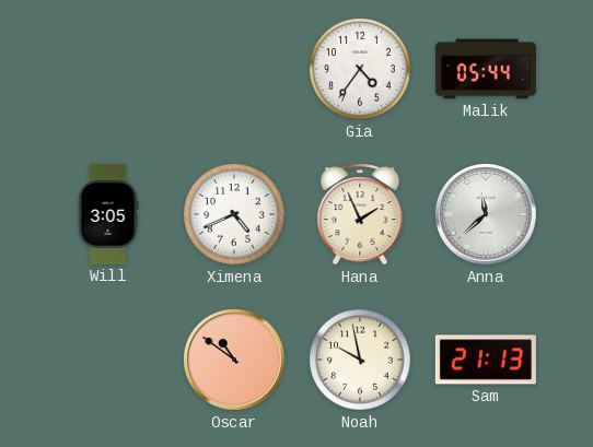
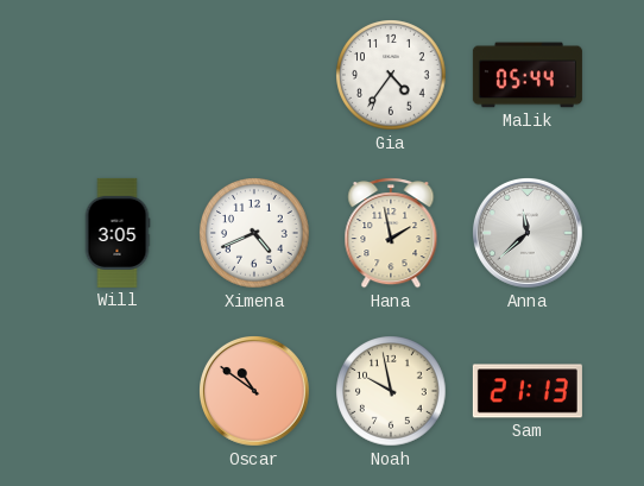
Hana: 1:56 -> 1:58
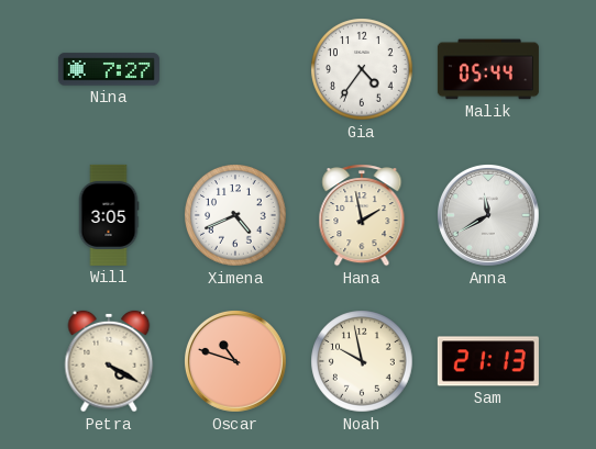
Nina: none -> 7:27
Anna: 11:38 -> 11:40
Petra: none -> 4:20
Oscar: 10:51 -> 10:48
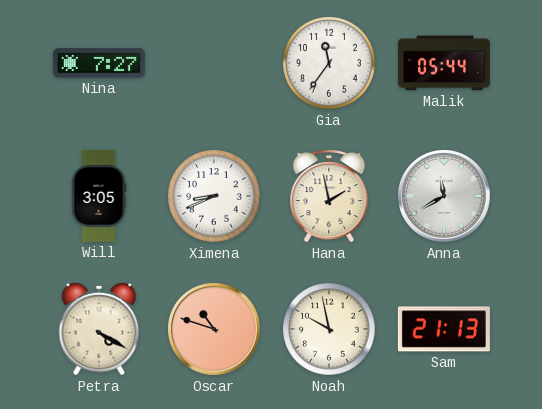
Gia: 4:36 -> 11:36
Ximena: 4:41 -> 8:41
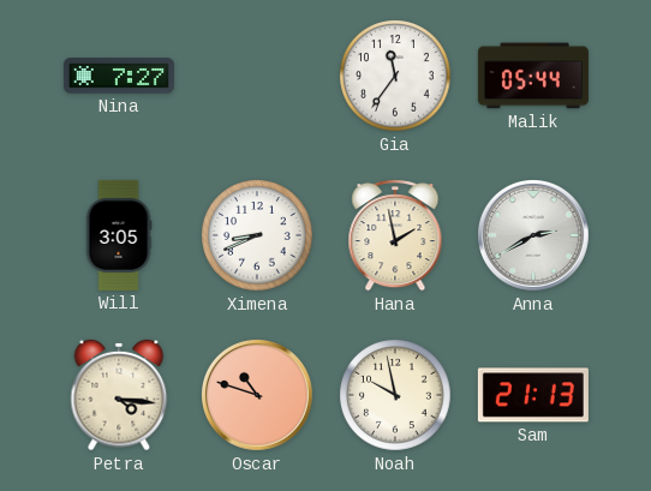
Anna: 11:40 -> 2:40
Petra: 4:20 -> 4:16
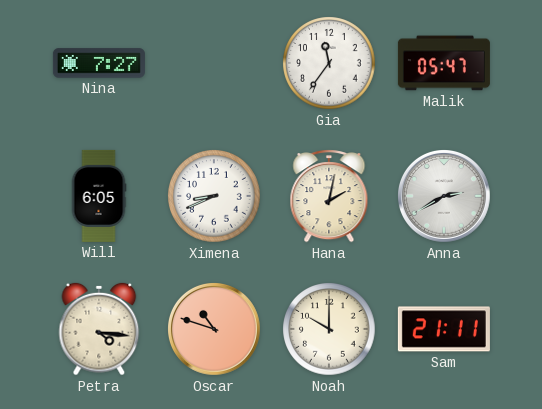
Malik: 05:44 -> 05:47
Will: 3:05 -> 6:05
Hana: 1:58 -> 2:02
Noah: 9:58 -> 10:00
Sam: 21:13 -> 21:11
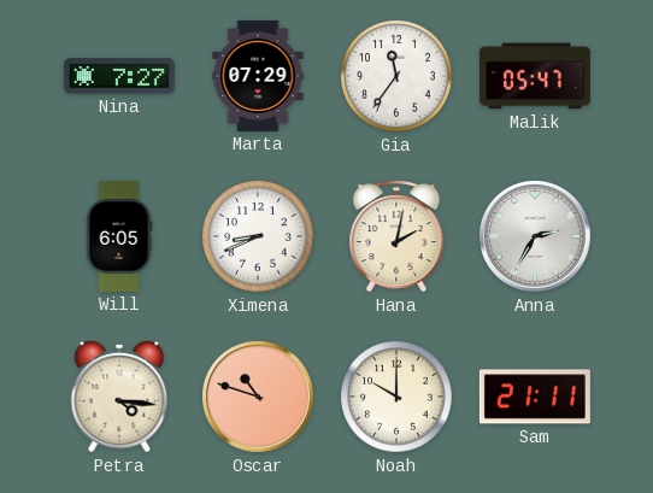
Marta: none -> 07:29
Anna: 2:40 -> 2:35
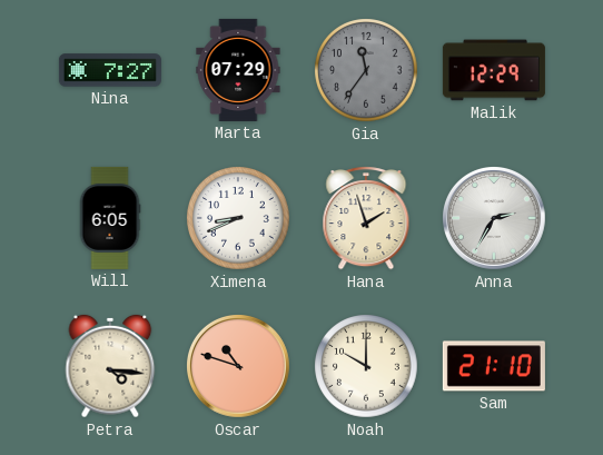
Gia dial: white -> grey
Malik: 05:47 -> 12:29
Hana: 2:02 -> 1:57
Sam: 21:11 -> 21:10
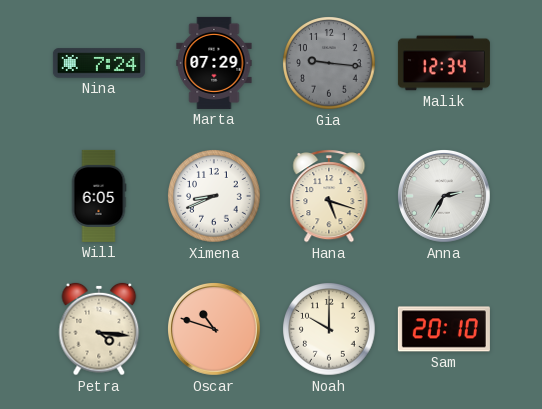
Nina: 7:27 -> 7:24
Gia: 11:36 -> 9:16
Malik: 12:29 -> 12:34
Hana: 1:57 -> 5:18
Sam: 21:10 -> 20:10
